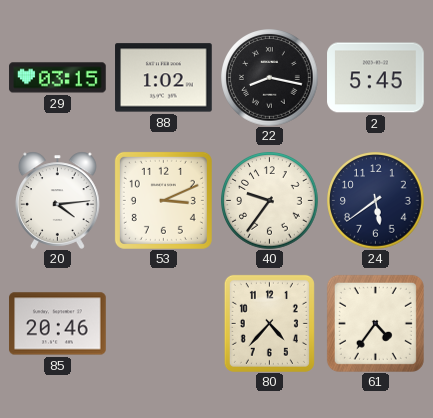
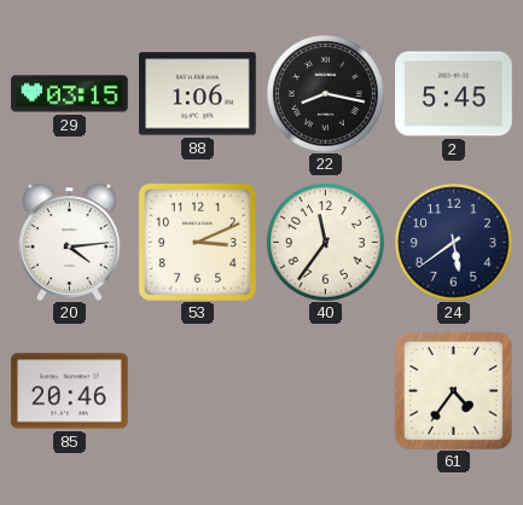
88: 1:02 -> 1:06
40: 9:36 -> 11:36
80: 4:37 -> none
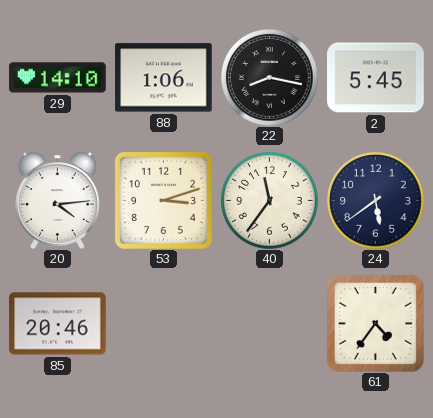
29: 03:15 -> 14:10
53: 3:11 -> 3:12
